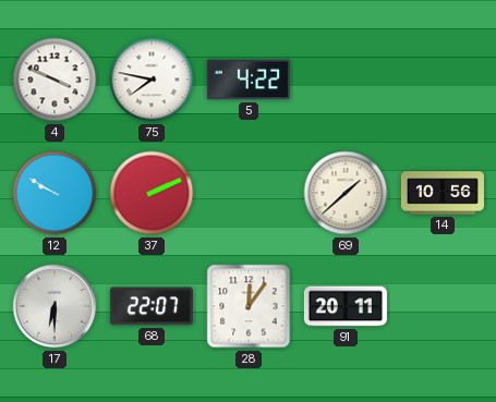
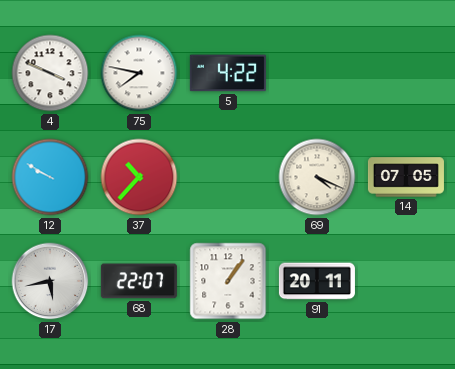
37: 2:11 -> 10:37
69: 1:38 -> 4:19
14: 10:56 -> 07:05
17: 6:30 -> 5:43
28: 12:06 -> 1:06
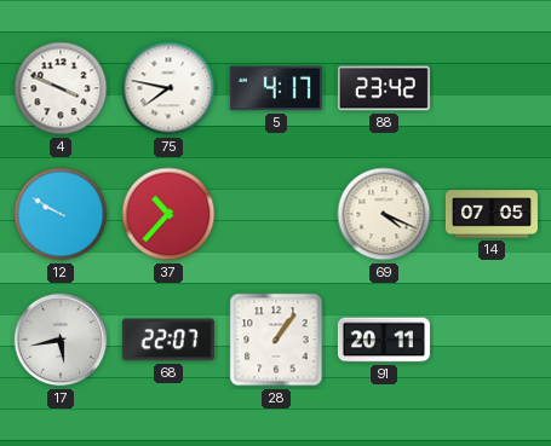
5: 4:22 -> 4:17
88: none -> 23:42
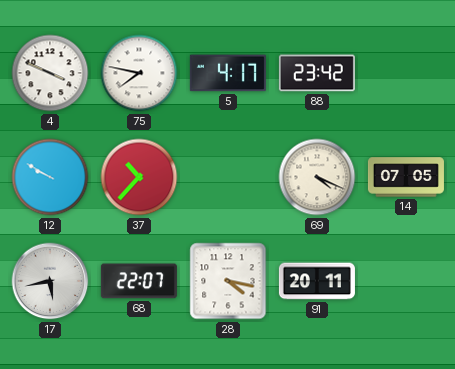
28: 1:06 -> 4:17
